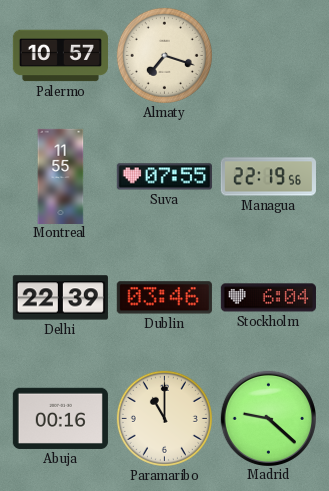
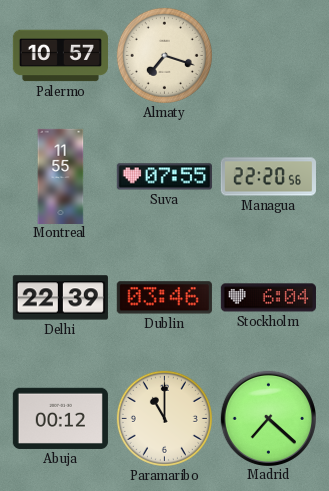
Managua: 22:19 -> 22:20
Abuja: 00:16 -> 00:12
Madrid: 9:22 -> 7:22
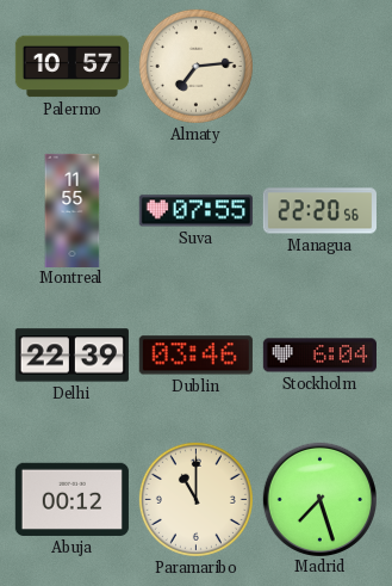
Almaty: 7:18 -> 7:14
Madrid: 7:22 -> 7:27
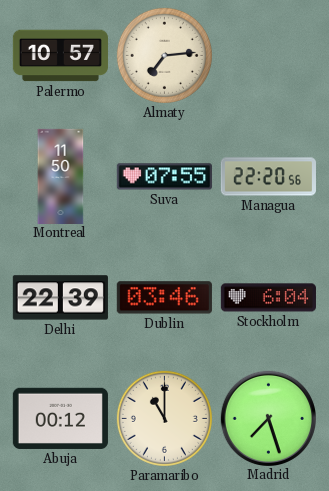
Montreal: 11:55 -> 11:50
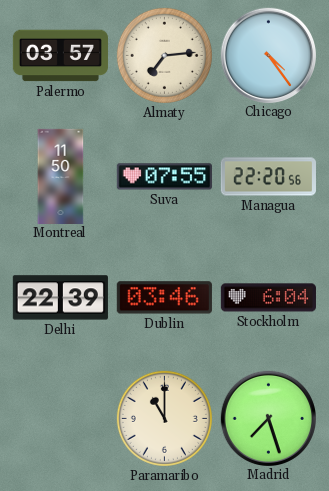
Palermo: 10:57 -> 03:57
Chicago: none -> 4:24
Abuja: 00:12 -> none
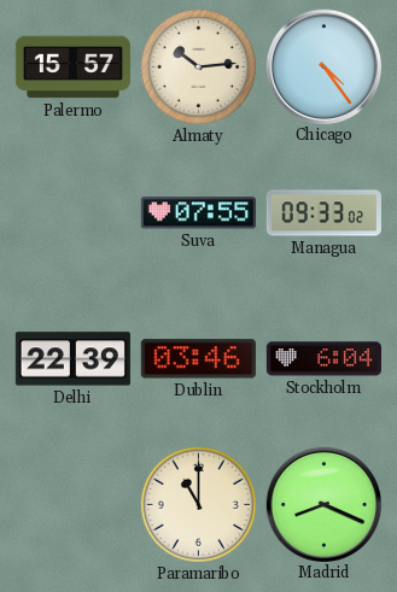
Palermo: 03:57 -> 15:57
Almaty: 7:14 -> 10:14
Montreal: 11:50 -> none
Managua: 22:20 -> 09:33
Madrid: 7:27 -> 8:19
